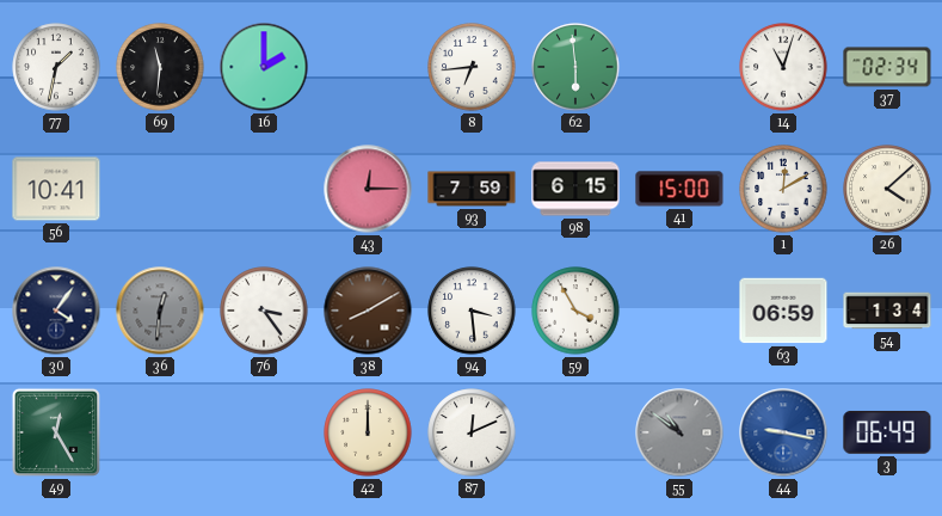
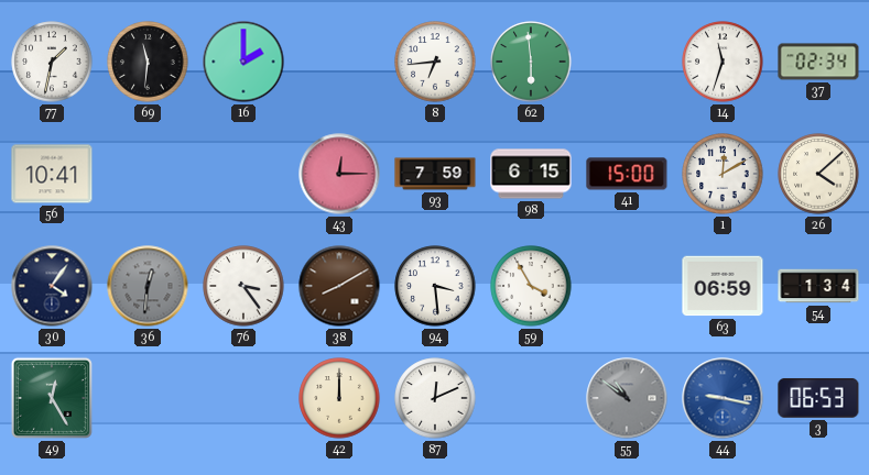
14: 11:03 -> 11:33
3: 06:49 -> 06:53
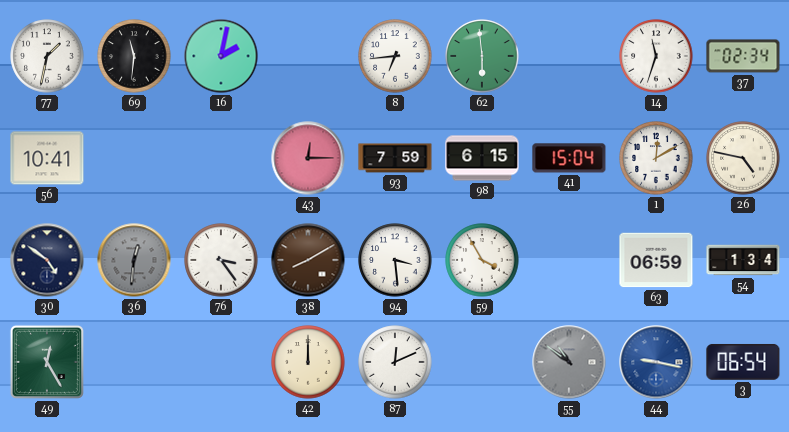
16: 2:00 -> 2:02
41: 15:00 -> 15:04
26: 4:08 -> 4:47
30: 4:06 -> 4:51
3: 06:53 -> 06:54
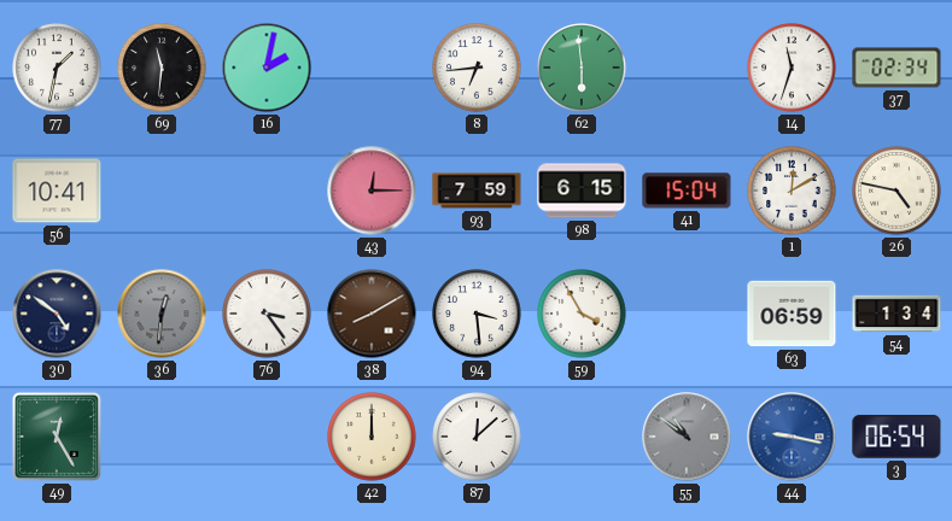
87: 12:11 -> 12:08
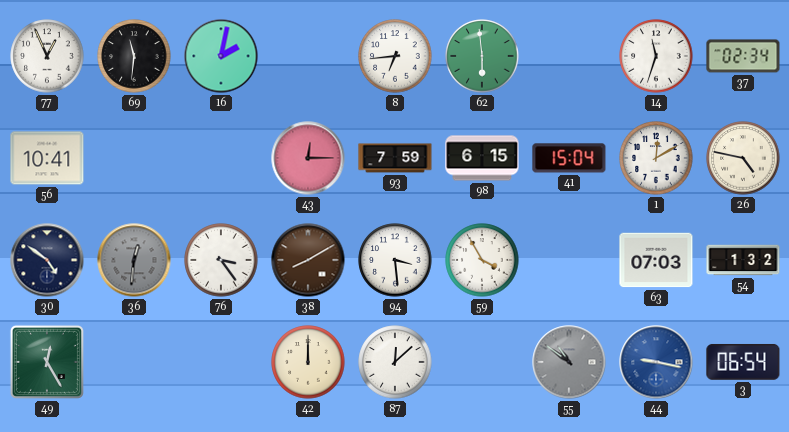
77: 1:32 -> 12:56
63: 06:59 -> 07:03
54: 1:34 -> 1:32
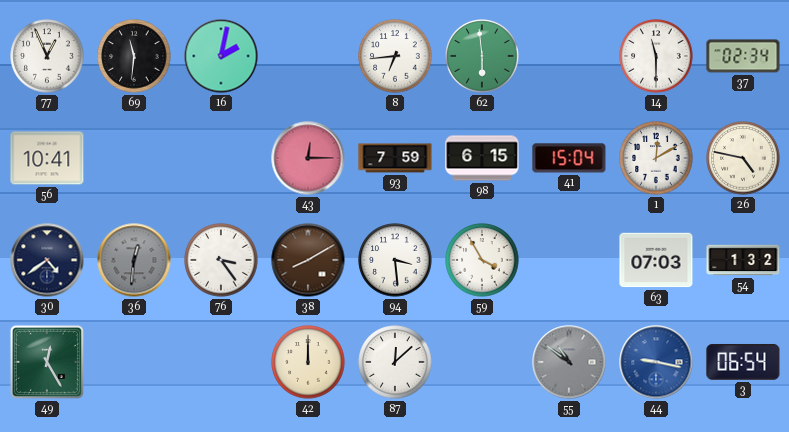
14: 11:33 -> 11:30
30: 4:51 -> 4:39
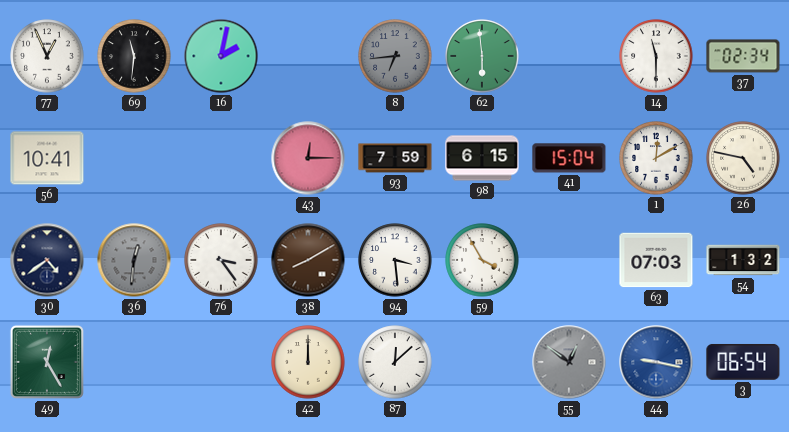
8 dial: white -> grey
55: 10:51 -> 12:51
